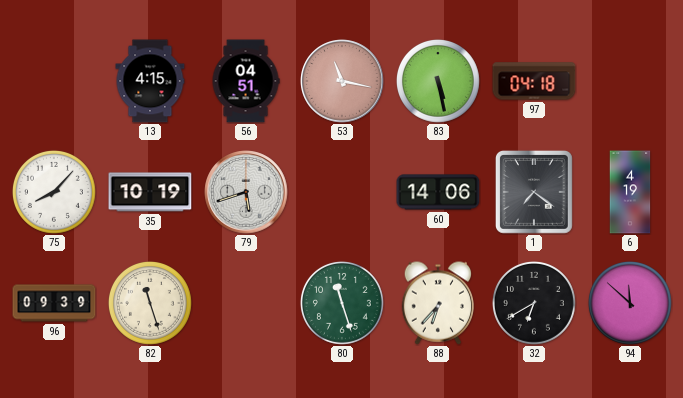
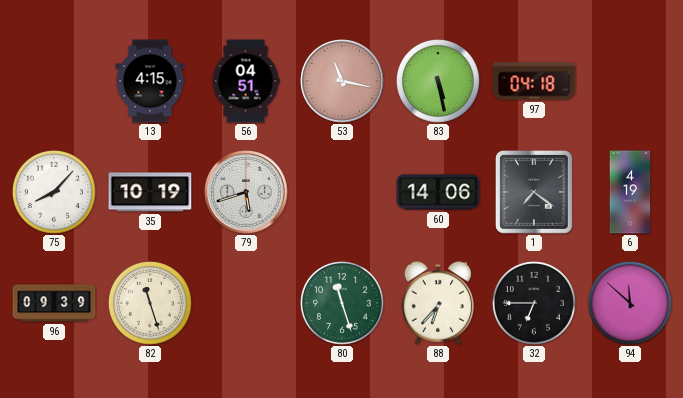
32: 6:40 -> 6:45
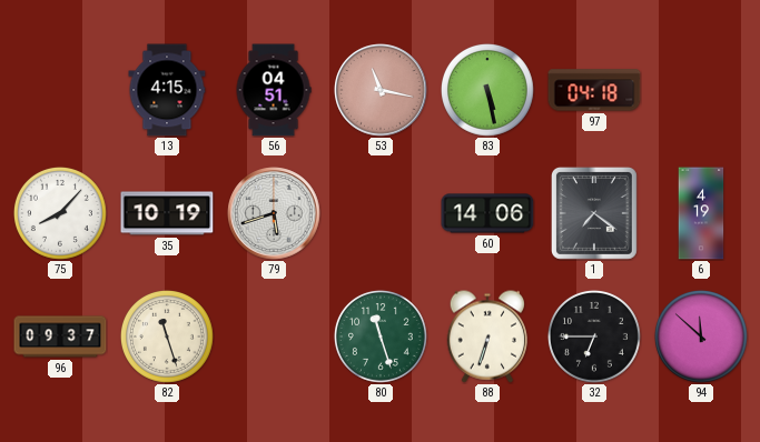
96: 09:39 -> 09:37
88: 6:37 -> 6:33
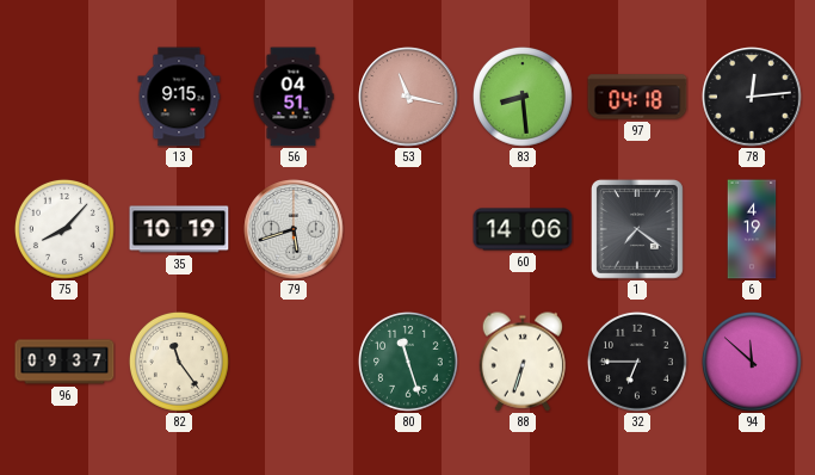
13: 4:15 -> 9:15
83: 5:28 -> 8:29
78: none -> 12:14
82: 11:27 -> 11:24
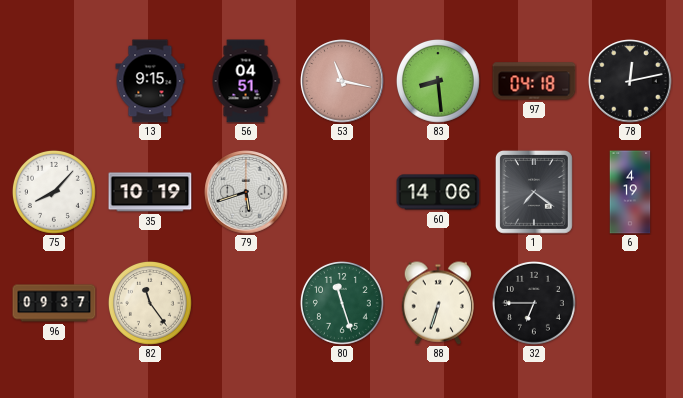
78: 12:14 -> 12:13
94: 11:52 -> none
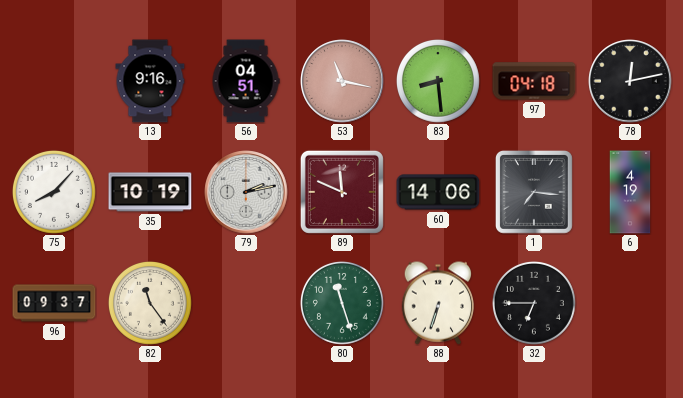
13: 9:15 -> 9:16
79: 5:42 -> 2:13
89: none -> 11:49
1: 7:21 -> 7:16
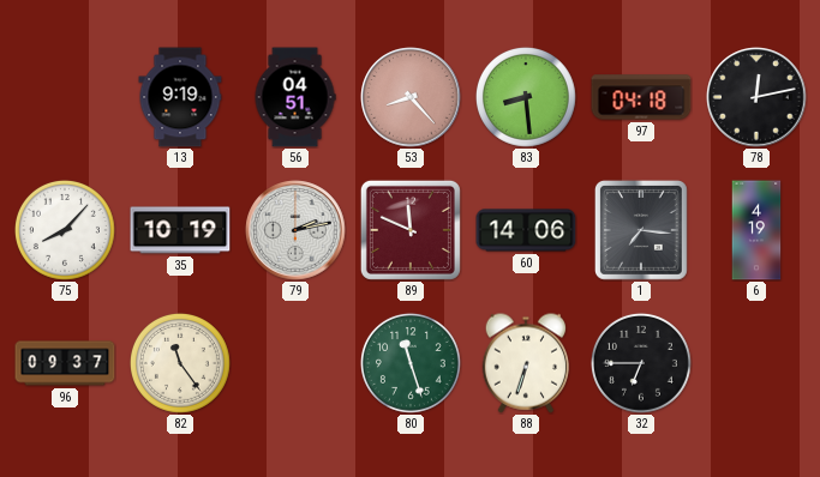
13: 9:16 -> 9:19
53: 11:17 -> 8:23
